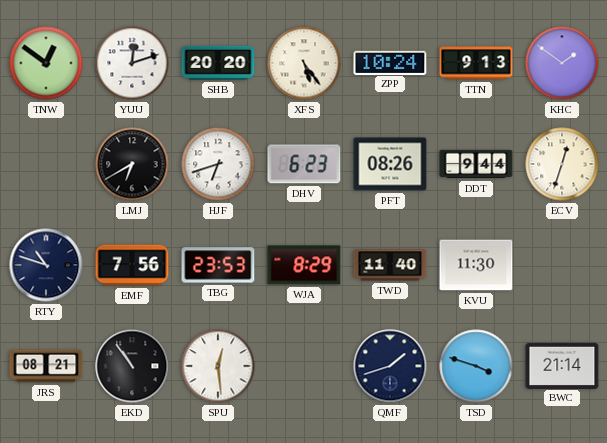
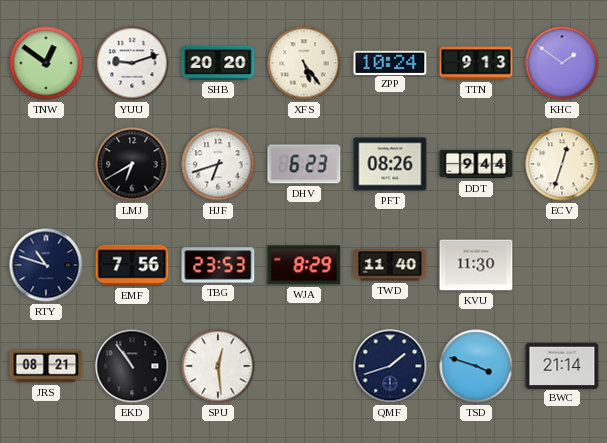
YUU: 12:12 -> 9:12
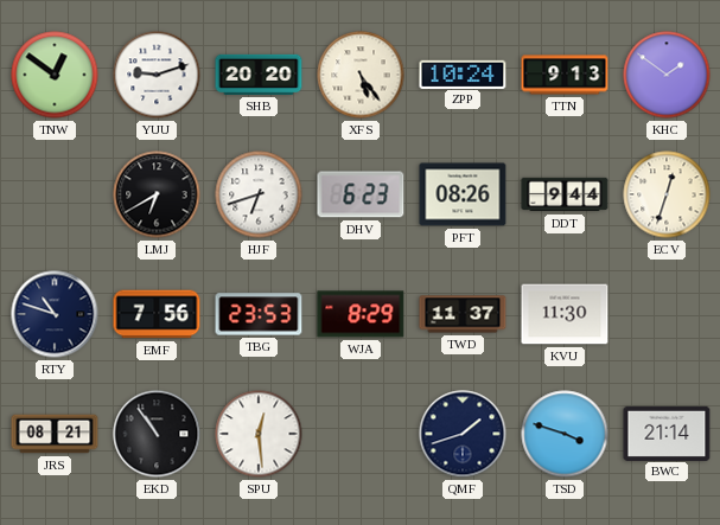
TWD: 11:40 -> 11:37
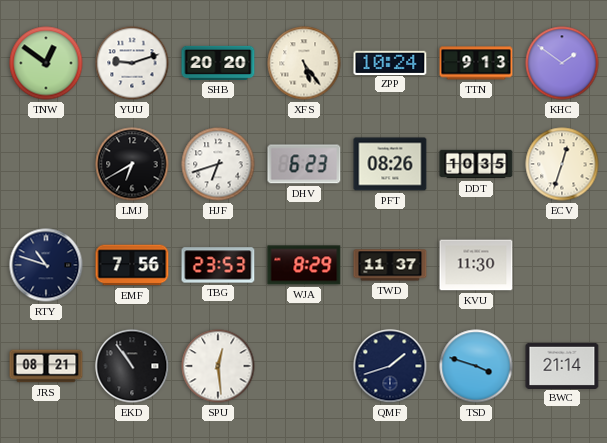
DDT: 9:44 -> 10:35
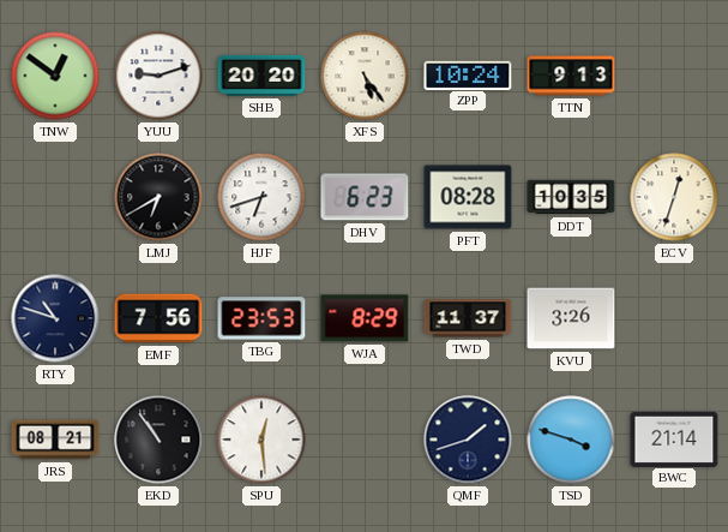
KHC: 1:51 -> none
PFT: 08:26 -> 08:28
KVU: 11:30 -> 3:26
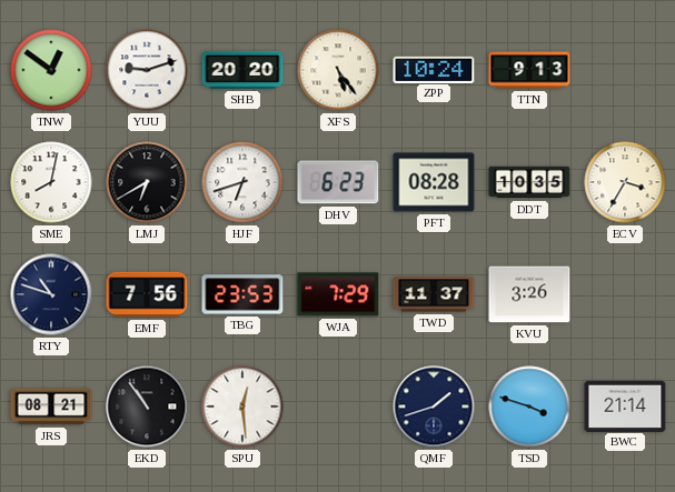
SME: none -> 8:02
ECV: 12:33 -> 3:35
WJA: 8:29 -> 7:29
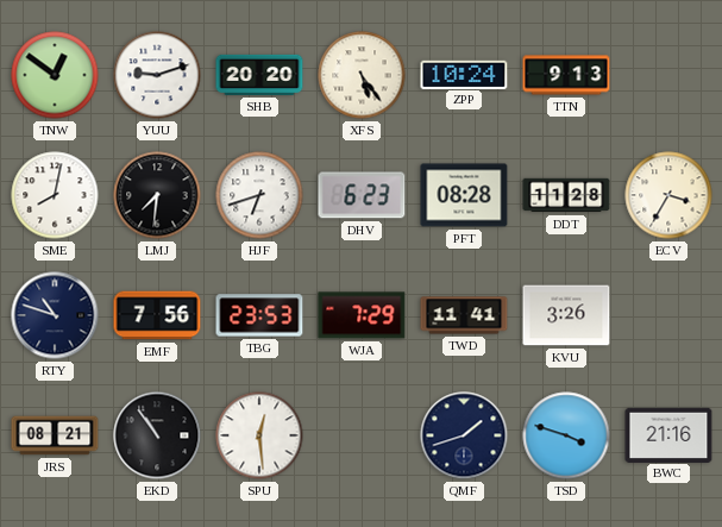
LMJ: 6:40 -> 7:31
DDT: 10:35 -> 11:28
TWD: 11:37 -> 11:41
BWC: 21:14 -> 21:16
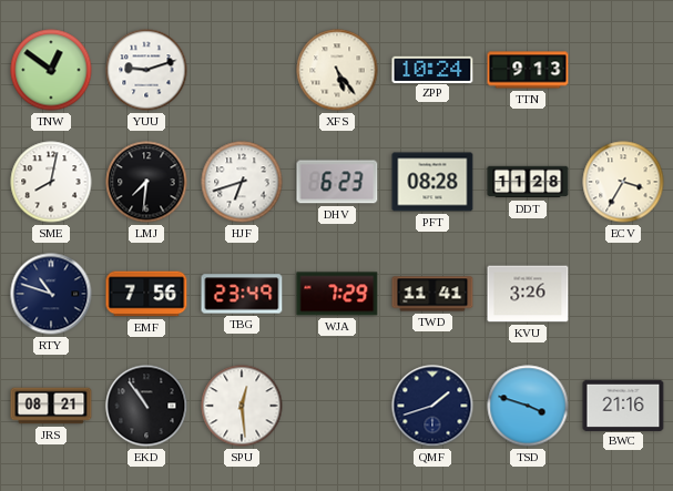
SHB: 20:20 -> none
TBG: 23:53 -> 23:49
